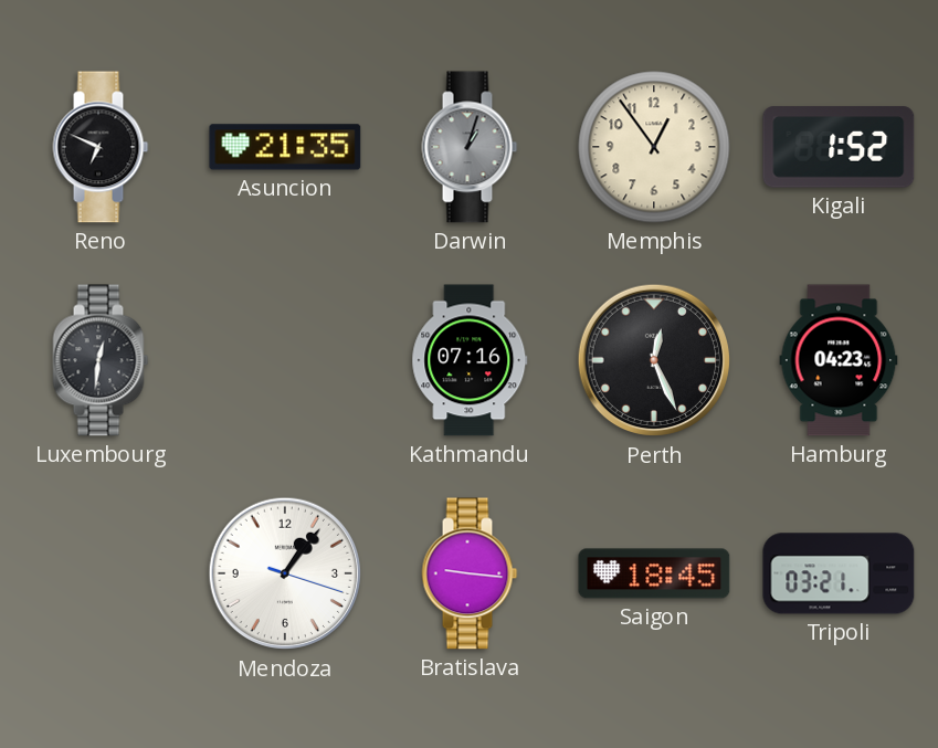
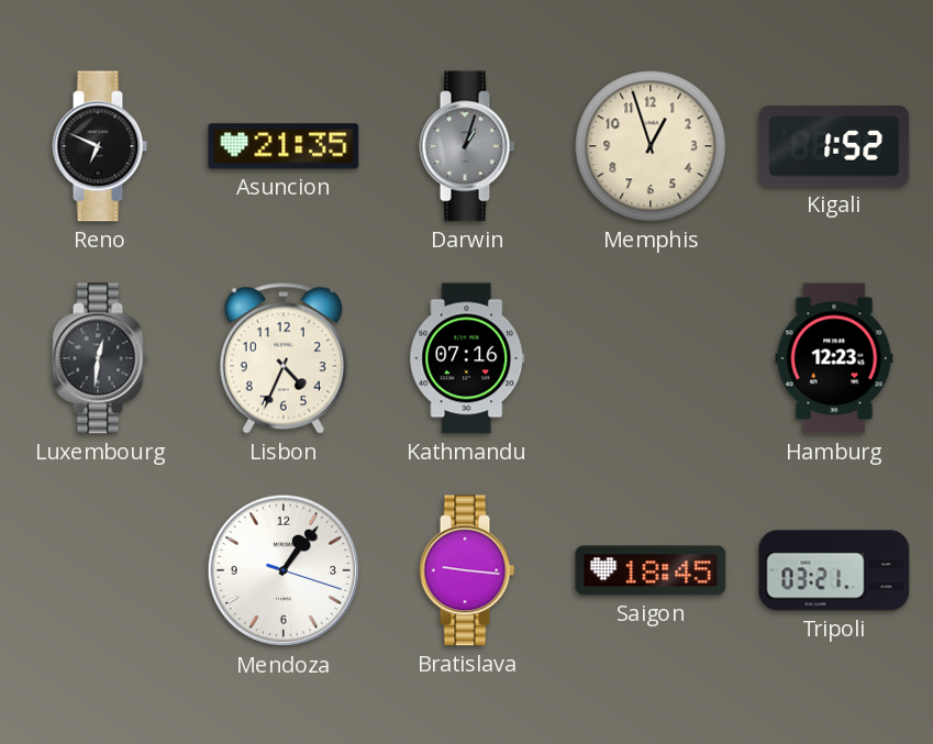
Memphis: 12:54 -> 12:57
Lisbon: none -> 4:34
Perth: 12:26 -> none
Hamburg: 04:23 -> 12:23
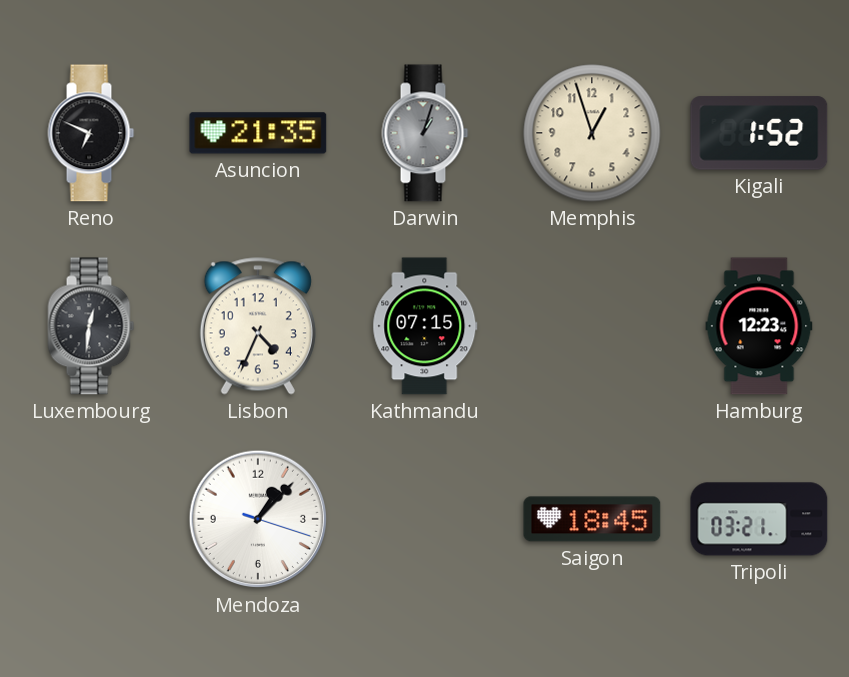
Kathmandu: 07:16 -> 07:15
Mendoza: 1:06 -> 1:07
Bratislava: 9:16 -> none
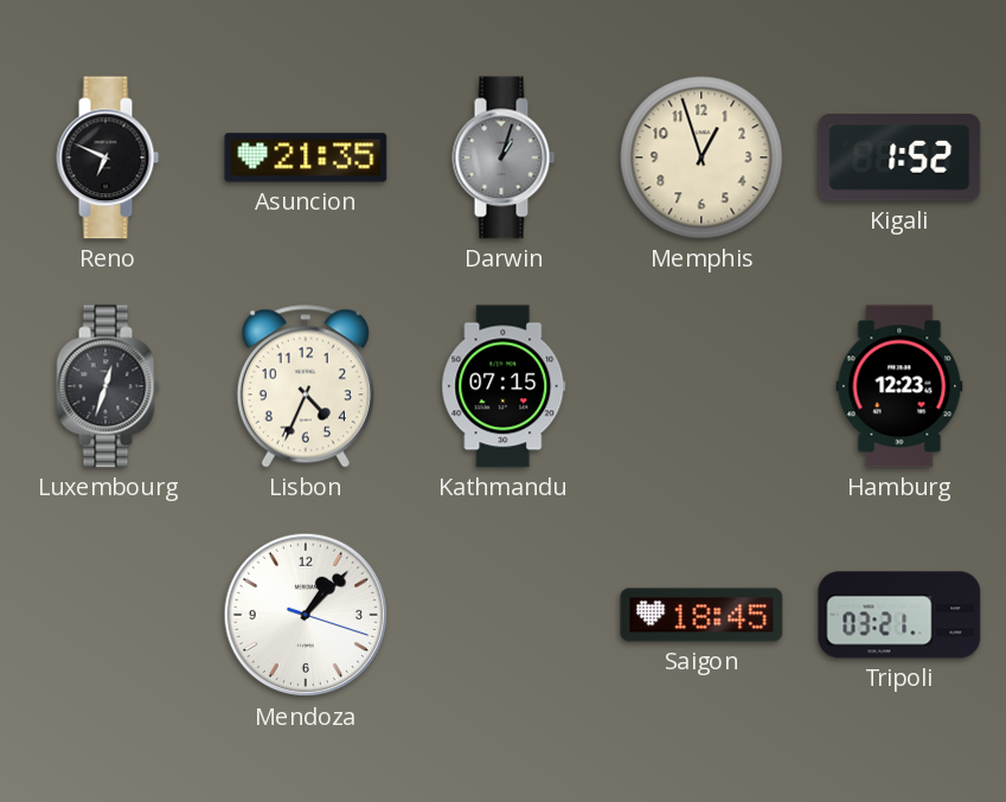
Luxembourg: 12:31 -> 12:33
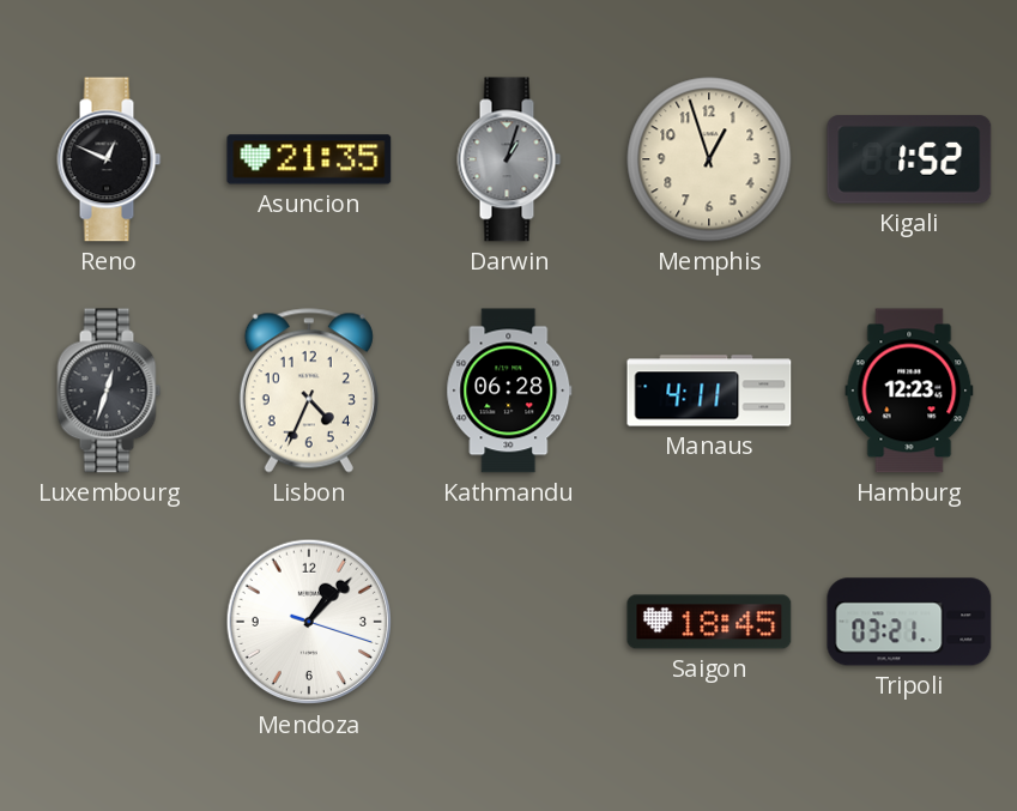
Reno: 6:49 -> 12:49
Kathmandu: 07:15 -> 06:28
Manaus: none -> 4:11
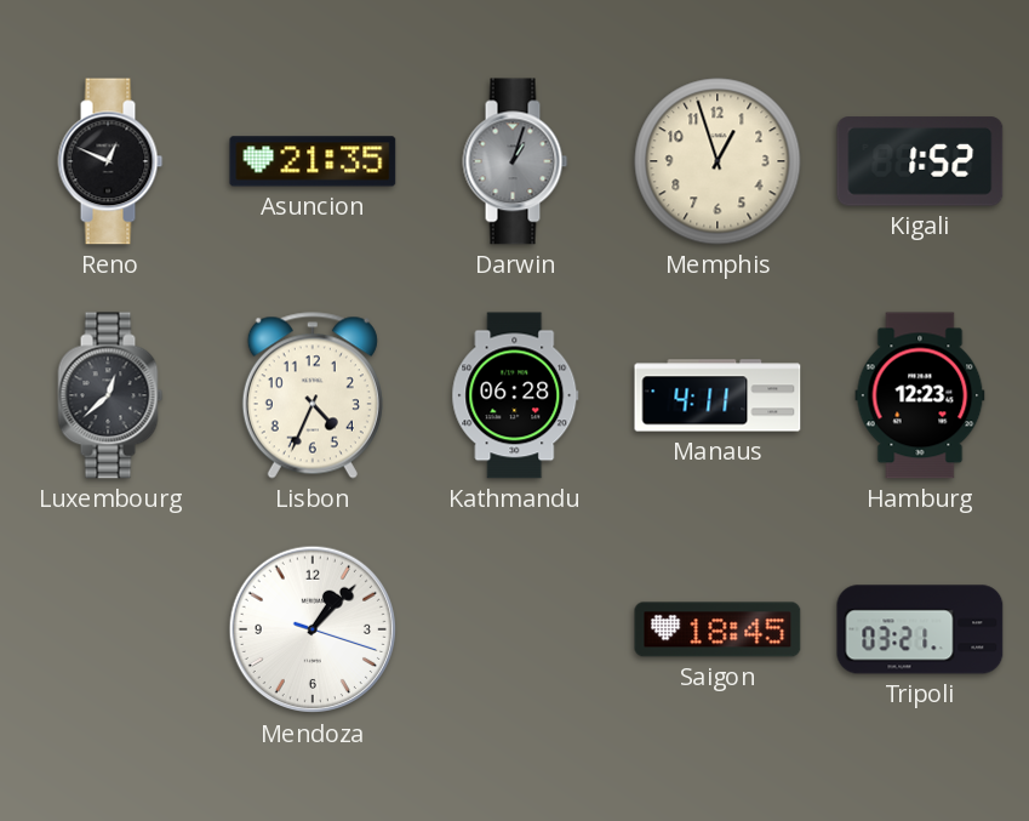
Luxembourg: 12:33 -> 12:38
